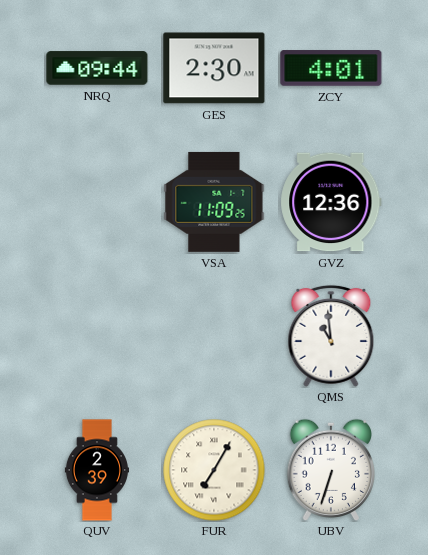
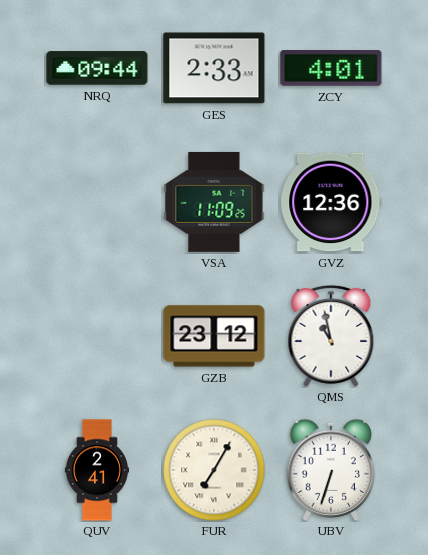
GES: 2:30 -> 2:33
GZB: none -> 23:12
QMS: 10:59 -> 10:58
QUV: 2:39 -> 2:41
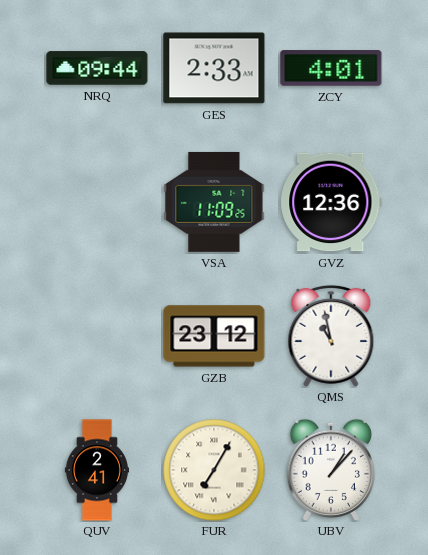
UBV: 6:33 -> 1:07
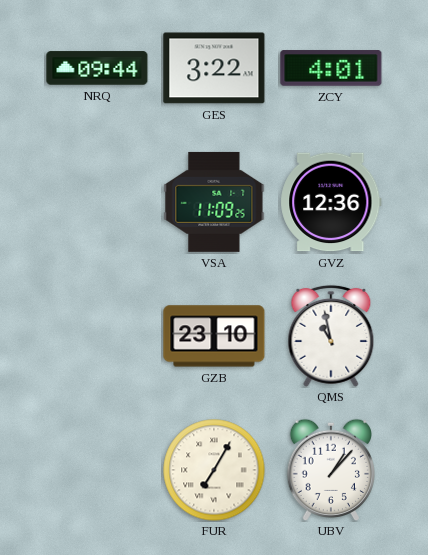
GES: 2:33 -> 3:22
GZB: 23:12 -> 23:10
QUV: 2:41 -> none
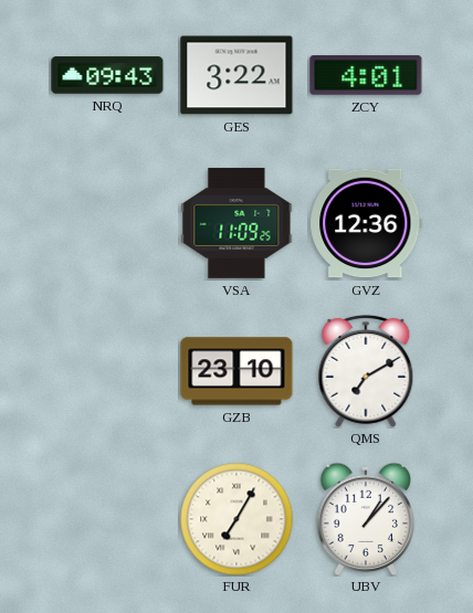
NRQ: 09:44 -> 09:43
QMS: 10:58 -> 7:10
